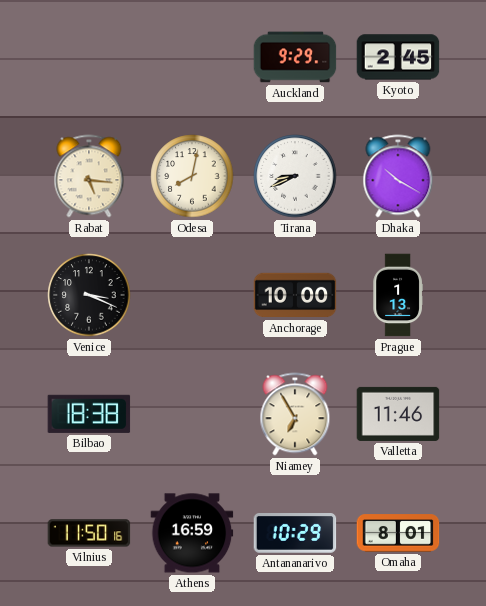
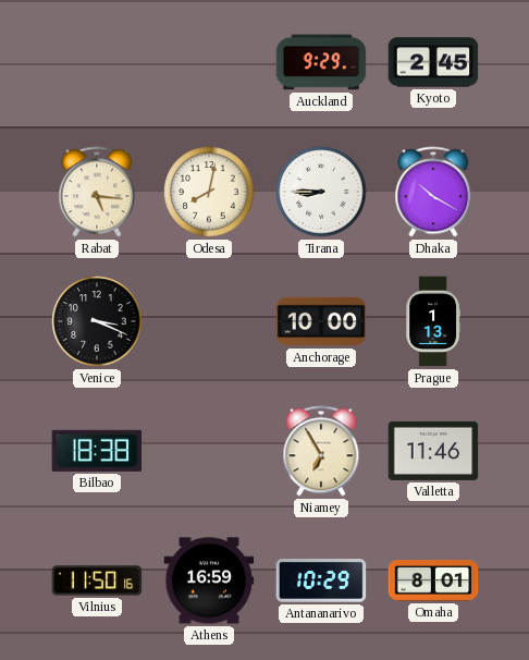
Tirana: 8:41 -> 8:45
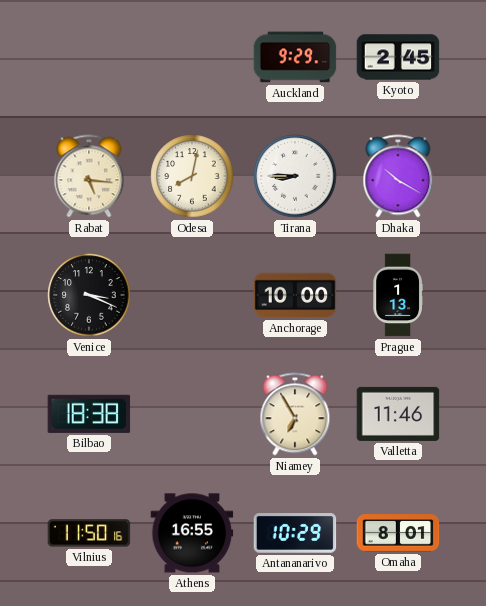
Athens: 16:59 -> 16:55
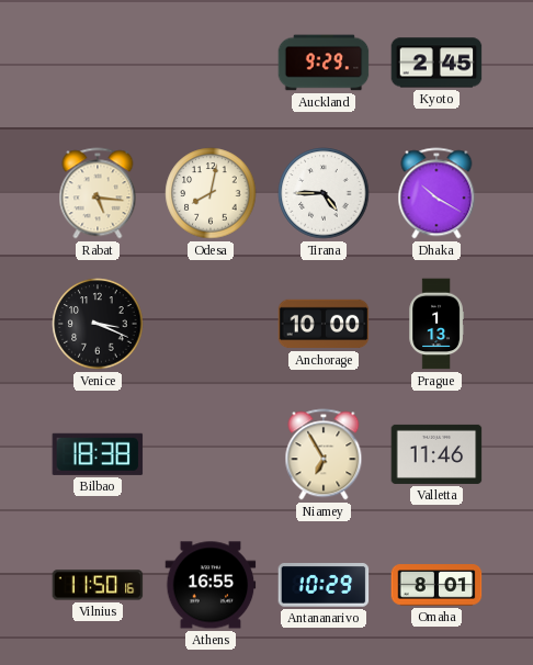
Tirana: 8:45 -> 4:45
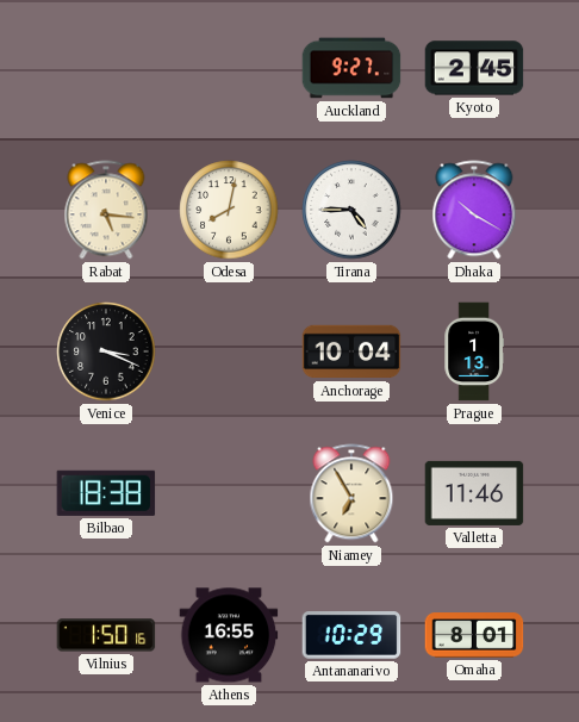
Auckland: 9:29 -> 9:27
Anchorage: 10:00 -> 10:04
Vilnius: 11:50 -> 1:50
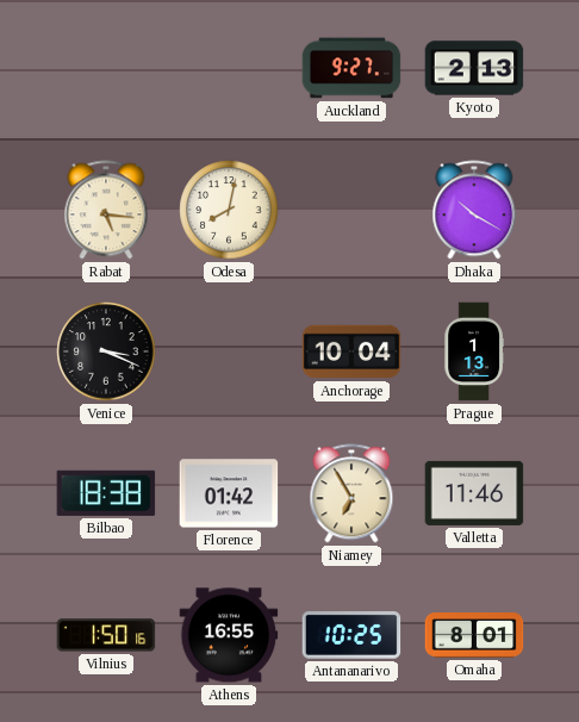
Kyoto: 2:45 -> 2:13
Tirana: 4:45 -> none
Florence: none -> 01:42
Antananarivo: 10:29 -> 10:25
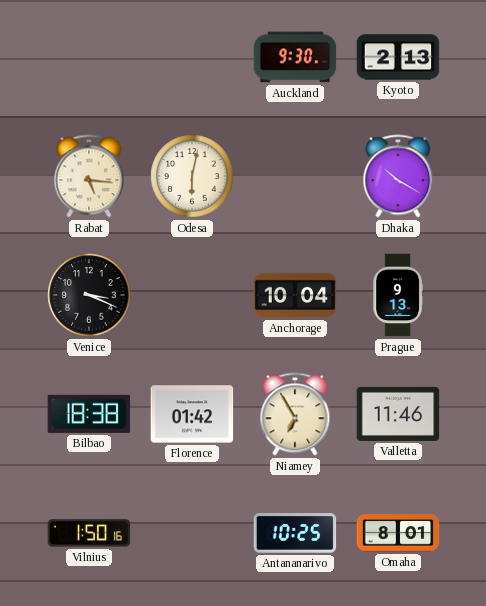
Auckland: 9:27 -> 9:30
Odesa: 8:02 -> 6:02
Prague: 1:13 -> 9:13
Athens: 16:55 -> none
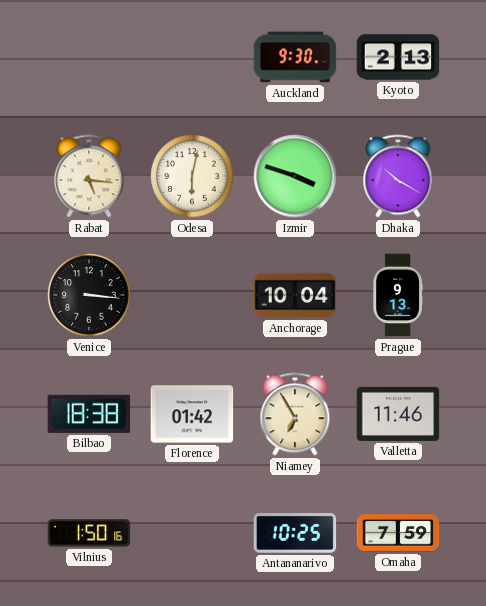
Izmir: none -> 3:48
Venice: 3:19 -> 3:16
Omaha: 8:01 -> 7:59
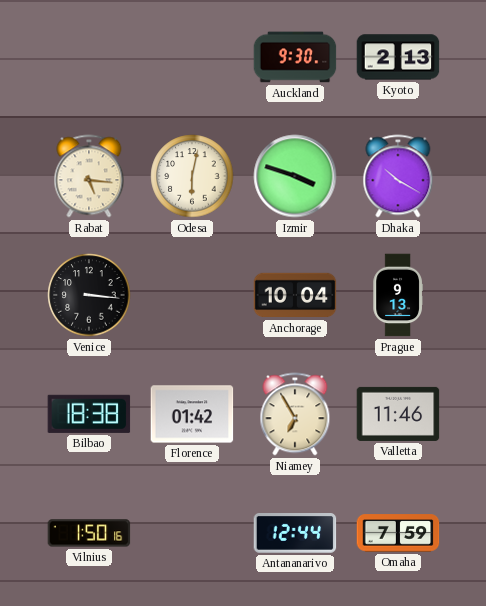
Antananarivo: 10:25 -> 12:44
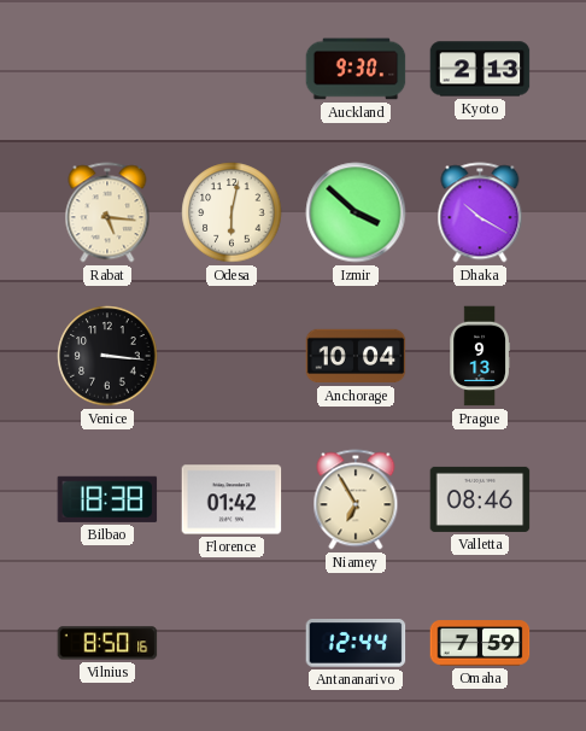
Izmir: 3:48 -> 3:52
Valletta: 11:46 -> 08:46
Vilnius: 1:50 -> 8:50
